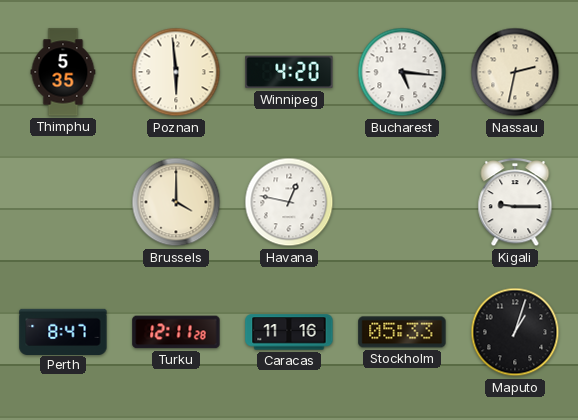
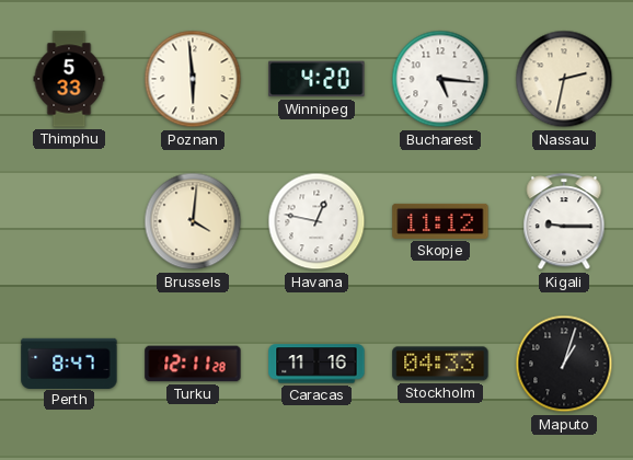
Thimphu: 5:35 -> 5:33
Brussels: 4:00 -> 4:01
Skopje: none -> 11:12
Stockholm: 05:33 -> 04:33
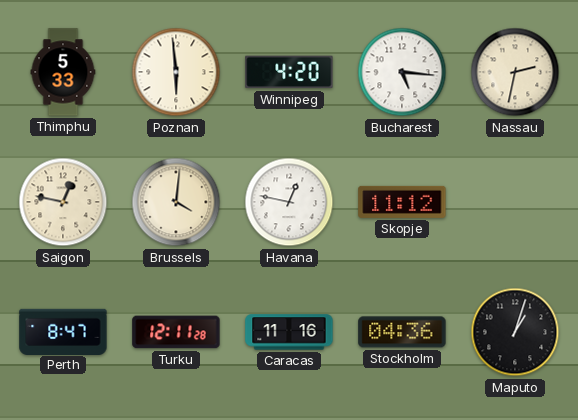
Saigon: none -> 12:47
Kigali: 9:15 -> none
Stockholm: 04:33 -> 04:36
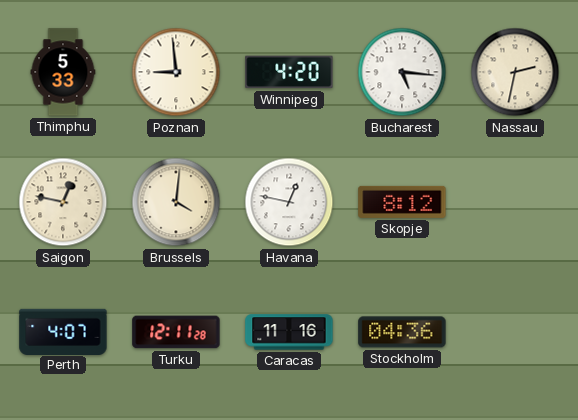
Poznan: 5:59 -> 8:59
Skopje: 11:12 -> 8:12
Perth: 8:47 -> 4:07
Maputo: 1:03 -> none
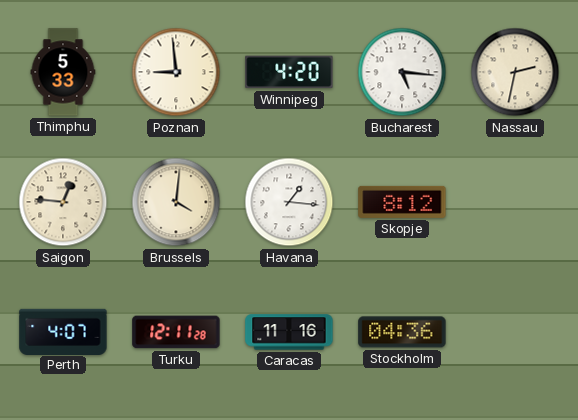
Saigon: 12:47 -> 12:46
Havana: 12:47 -> 1:16
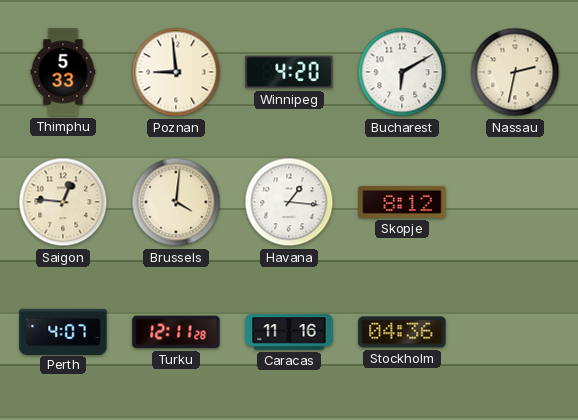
Bucharest: 5:16 -> 6:10
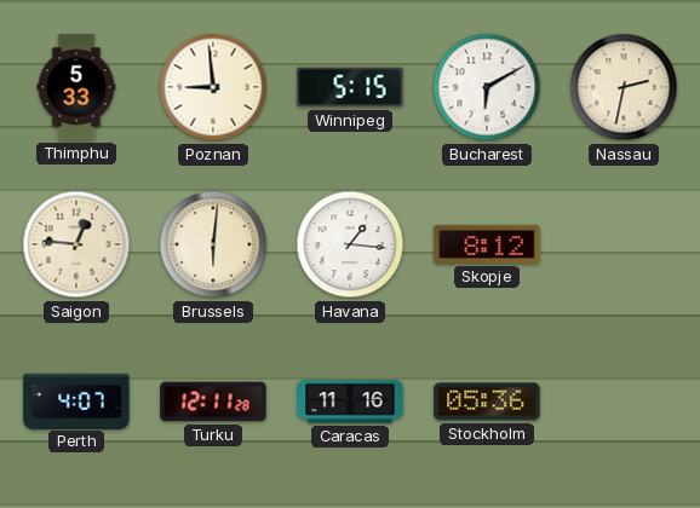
Winnipeg: 4:20 -> 5:15
Brussels: 4:01 -> 6:01
Stockholm: 04:36 -> 05:36
